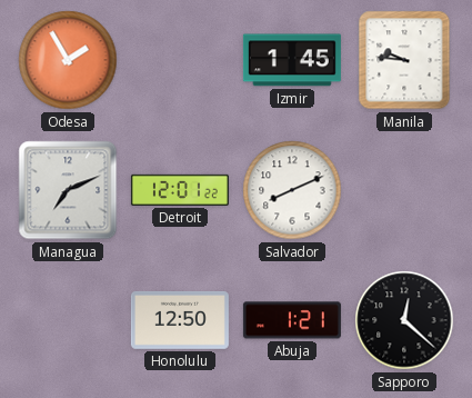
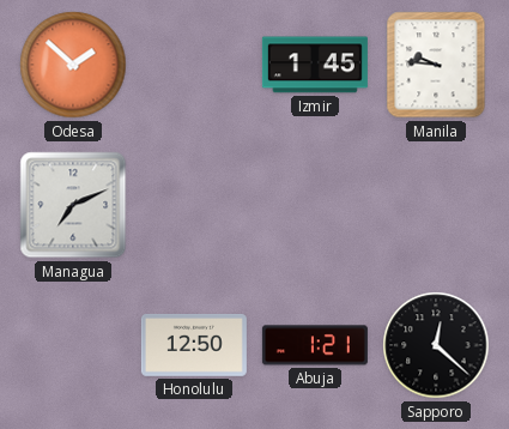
Odesa: 1:55 -> 1:52
Detroit: 12:01 -> none
Salvador: 8:11 -> none
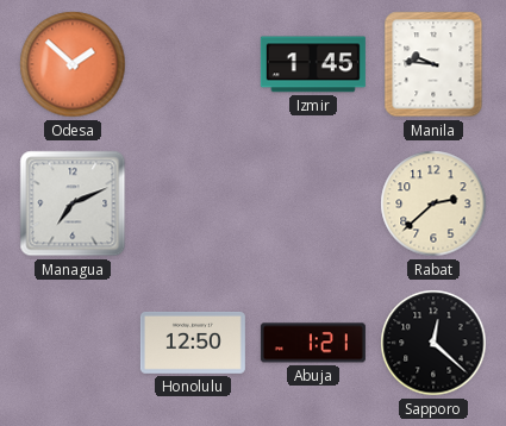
Rabat: none -> 2:38
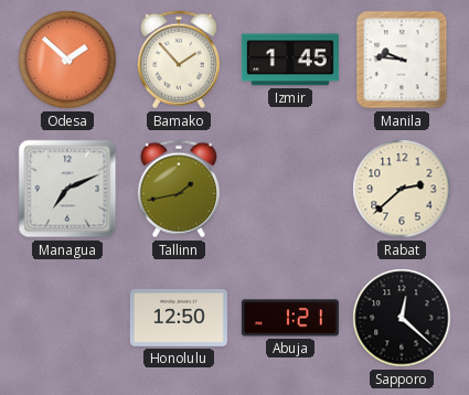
Bamako: none -> 1:53
Tallinn: none -> 1:43
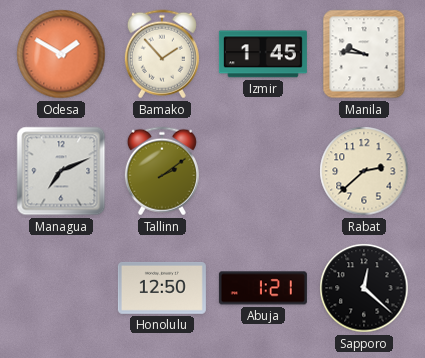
Odesa: 1:52 -> 1:50
Tallinn: 1:43 -> 2:09
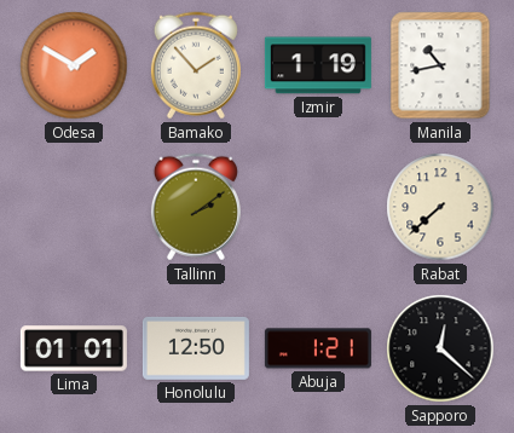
Izmir: 1:45 -> 1:19
Manila: 9:46 -> 10:43
Managua: 7:11 -> none
Rabat: 2:38 -> 7:38
Lima: none -> 01:01
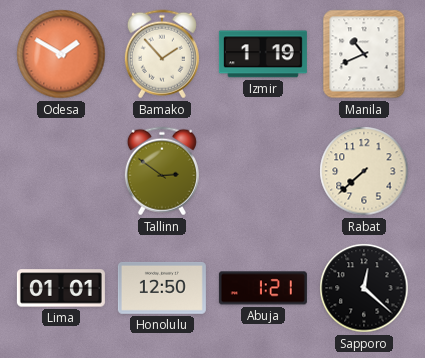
Manila: 10:43 -> 10:41
Tallinn: 2:09 -> 2:51
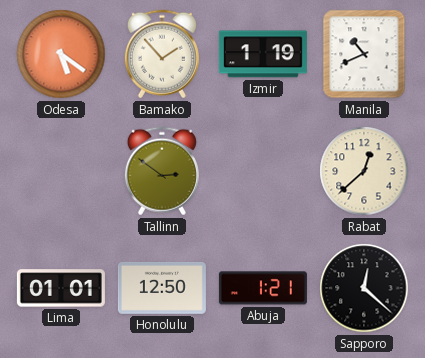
Odesa: 1:50 -> 5:21
Rabat: 7:38 -> 12:38
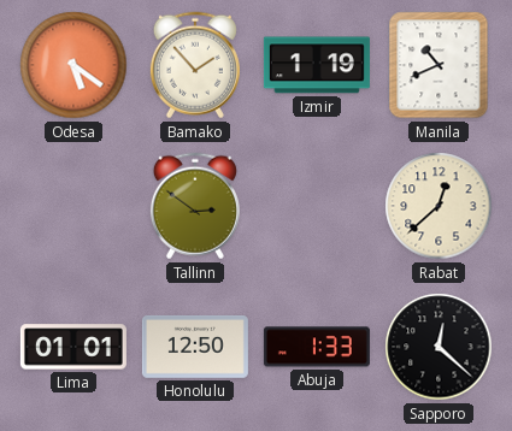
Abuja: 1:21 -> 1:33
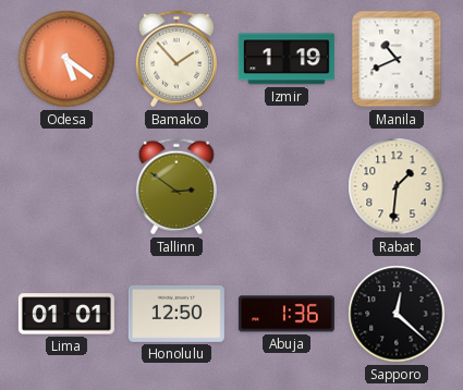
Rabat: 12:38 -> 1:31
Abuja: 1:33 -> 1:36
